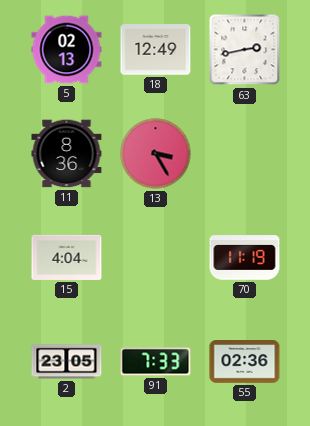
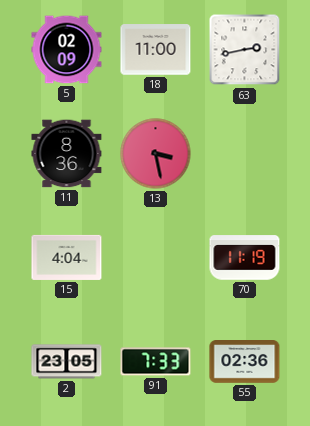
5: 02:13 -> 02:09
18: 12:49 -> 11:00
13: 3:25 -> 3:28
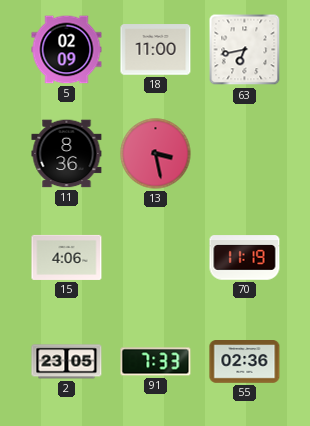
63: 2:43 -> 6:43
15: 4:04 -> 4:06
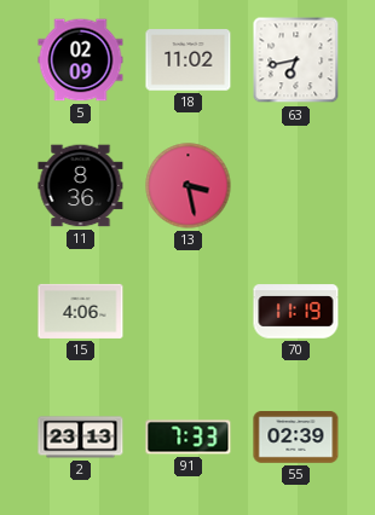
18: 11:00 -> 11:02
2: 23:05 -> 23:13
55: 02:36 -> 02:39
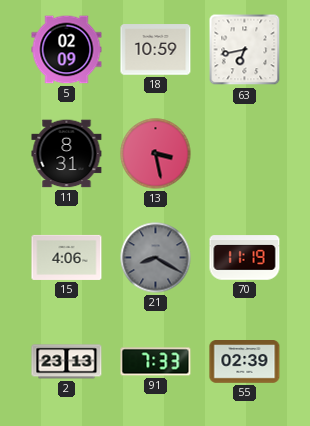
18: 11:02 -> 10:59
11: 8:36 -> 8:31
21: none -> 8:20
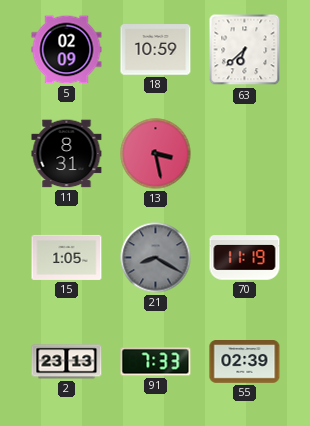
63: 6:43 -> 6:38
15: 4:06 -> 1:05
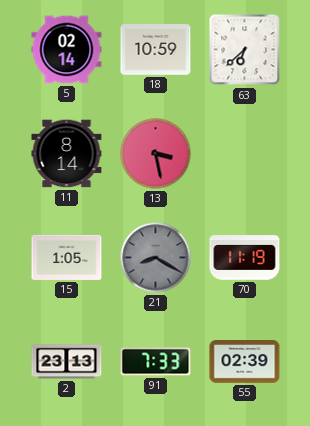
5: 02:09 -> 02:14
11: 8:31 -> 8:14
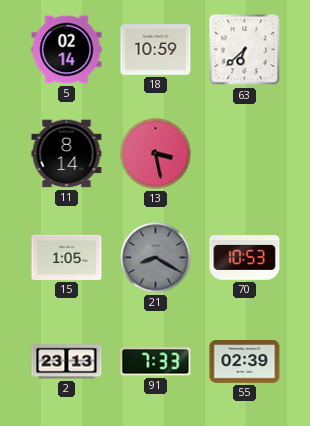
70: 11:19 -> 10:53
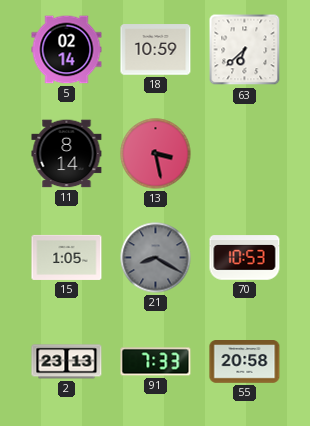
55: 02:39 -> 20:58
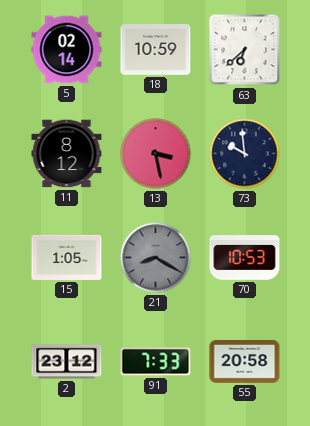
11: 8:14 -> 8:12
73: none -> 9:59
2: 23:13 -> 23:12
